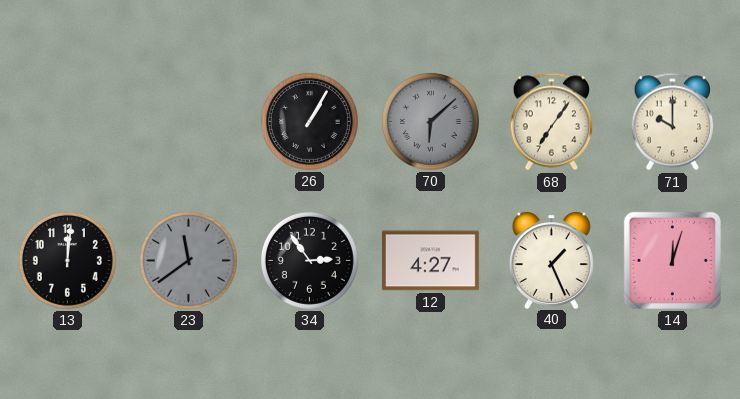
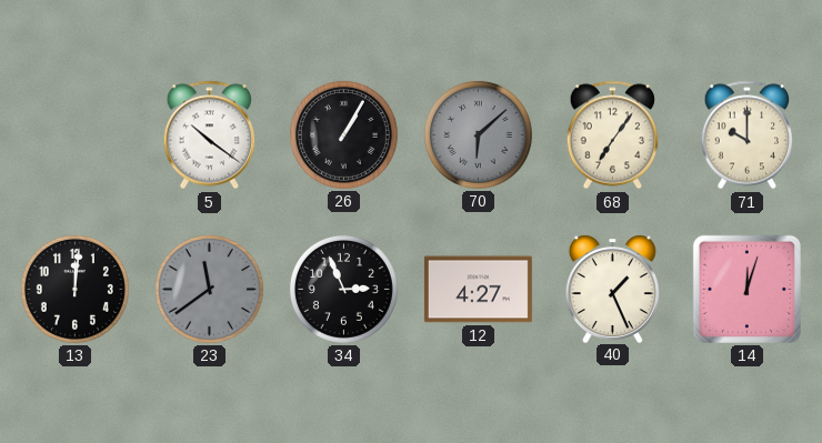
5: none -> 10:21
34: 2:54 -> 2:56
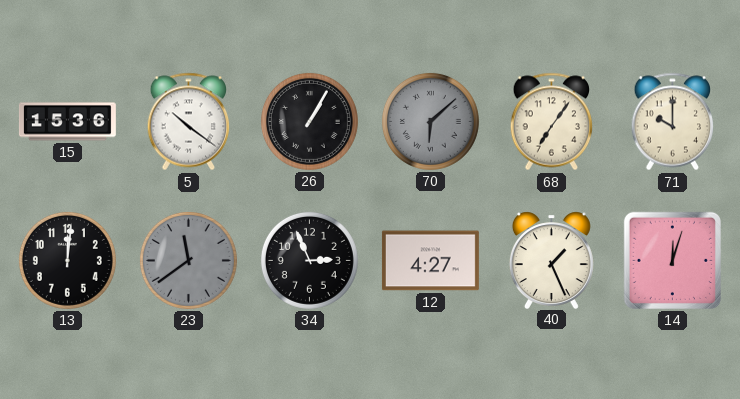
15: none -> 15:36
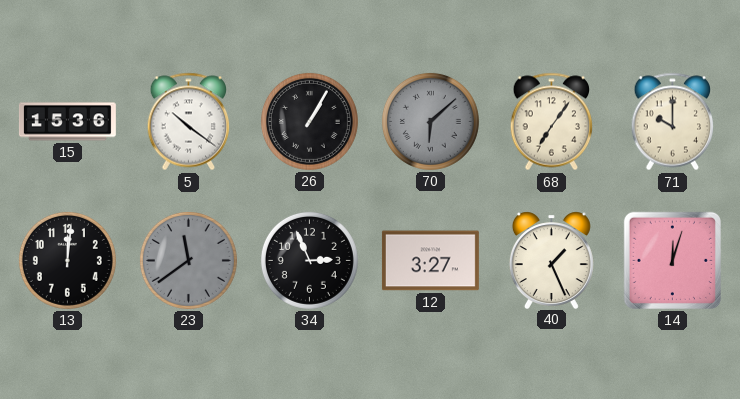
12: 4:27 -> 3:27
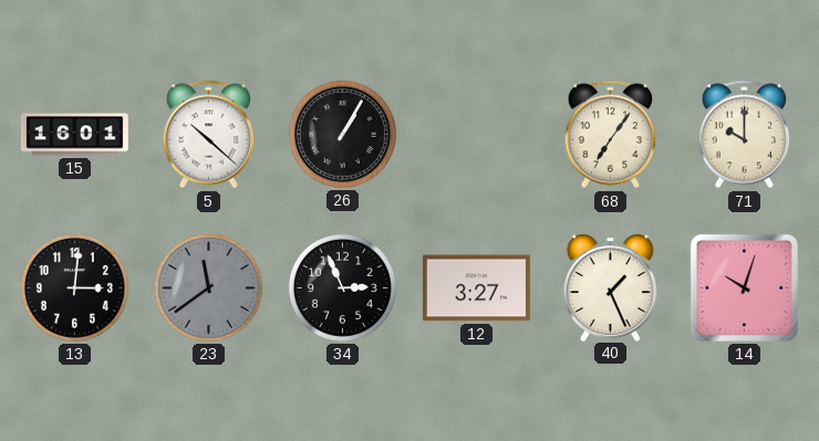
15: 15:36 -> 16:01
5: 10:21 -> 10:22
70: 6:08 -> none
13: 12:01 -> 3:01
14: 12:03 -> 10:03
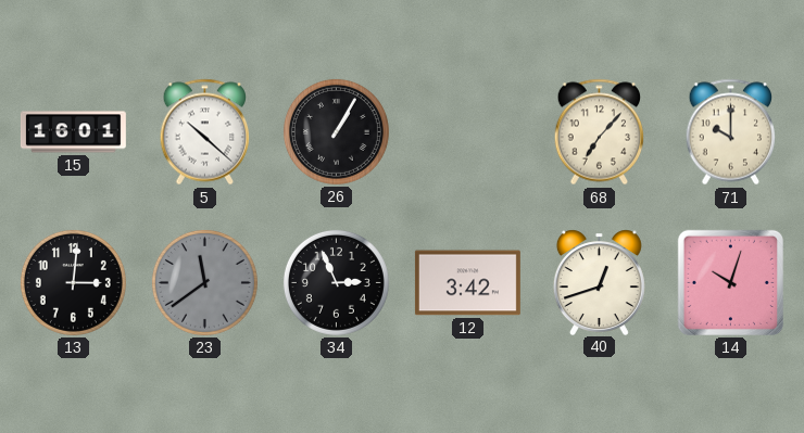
68: 7:06 -> 7:07
12: 3:27 -> 3:42
40: 1:26 -> 12:42
